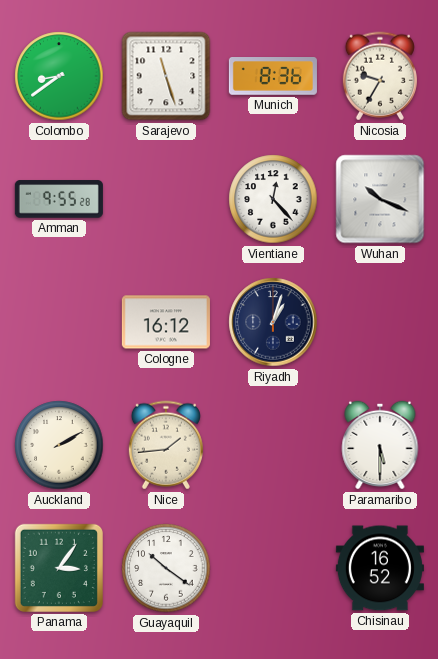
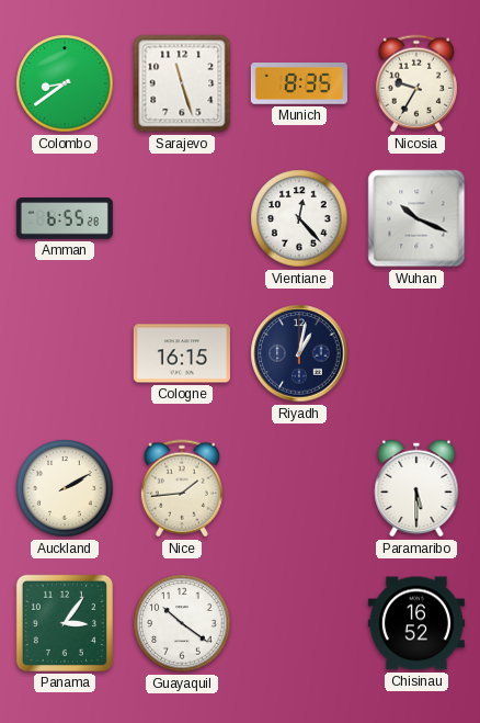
Munich: 8:36 -> 8:35
Amman: 9:55 -> 6:55
Cologne: 16:12 -> 16:15
Riyadh: 1:03 -> 1:02
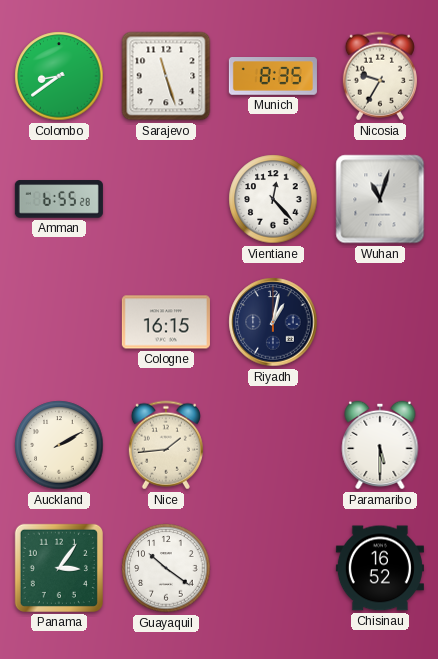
Wuhan: 10:19 -> 11:03
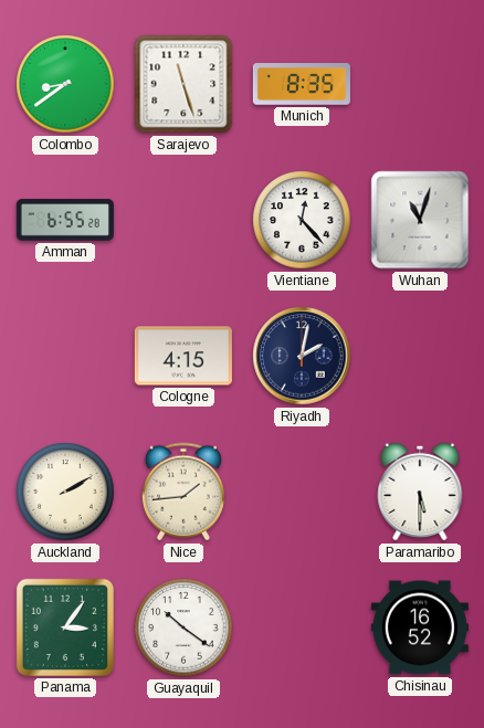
Nicosia: 9:35 -> none
Cologne: 16:15 -> 4:15
Riyadh: 1:02 -> 2:02
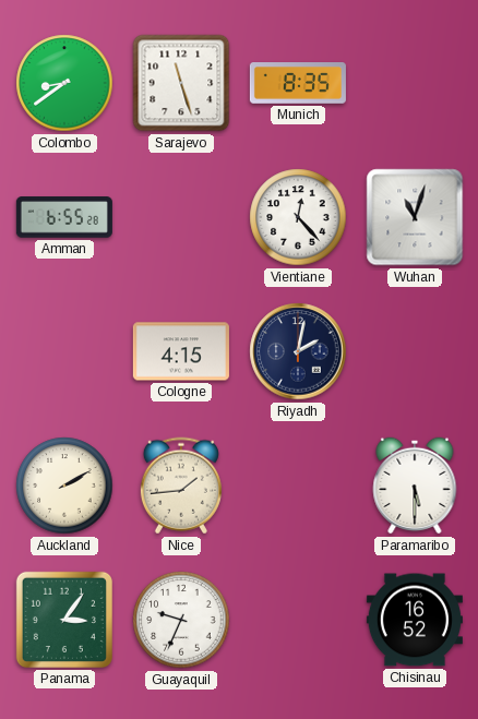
Guayaquil: 10:21 -> 9:34
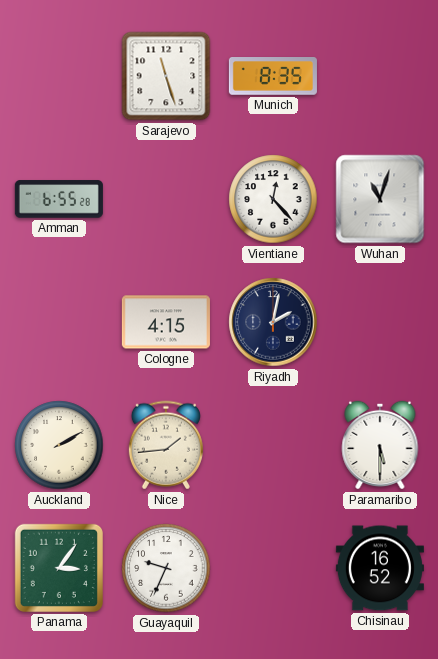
Colombo: 8:39 -> none
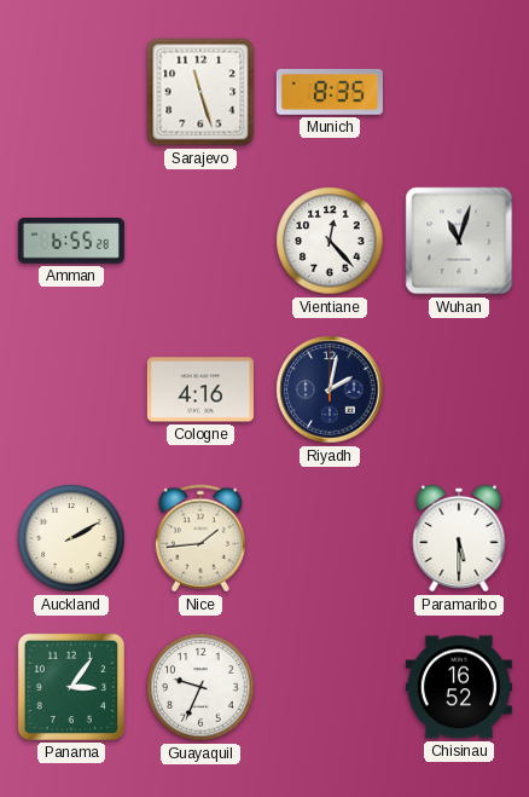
Cologne: 4:15 -> 4:16
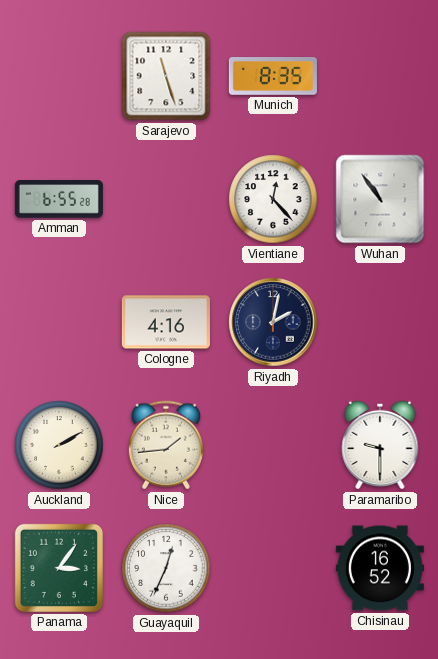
Wuhan: 11:03 -> 10:54
Paramaribo: 5:30 -> 9:30
Guayaquil: 9:34 -> 12:34
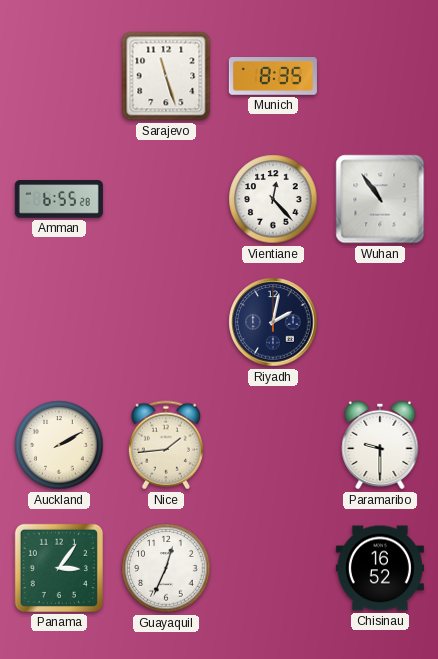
Cologne: 4:16 -> none
